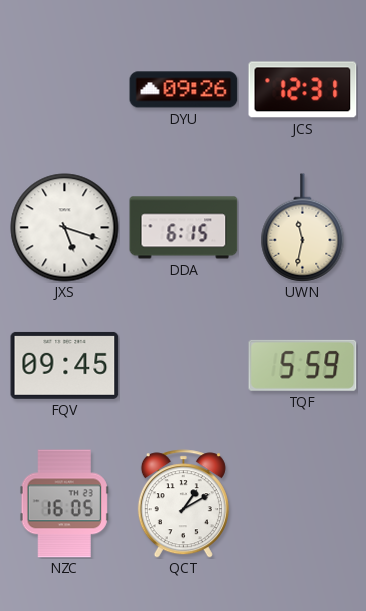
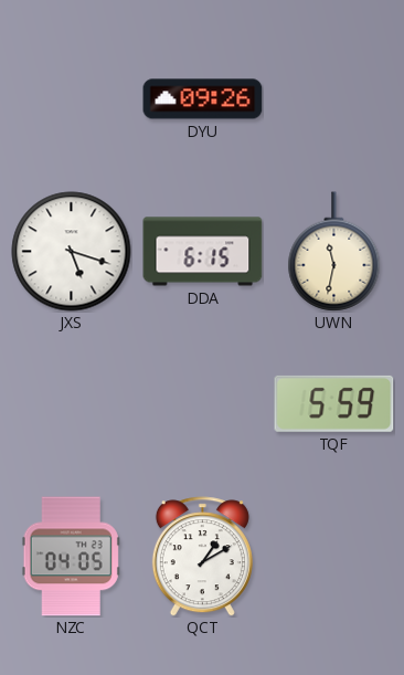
JCS: 12:31 -> none
FQV: 09:45 -> none
NZC: 16:05 -> 04:05
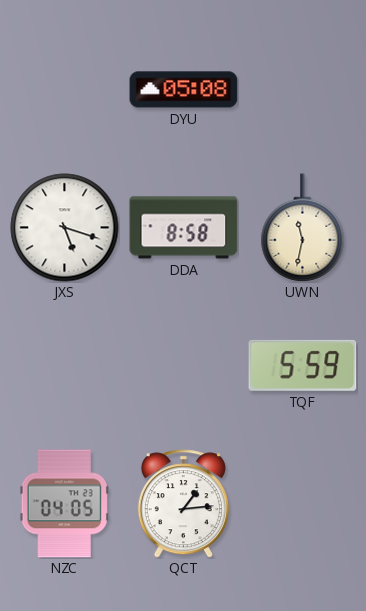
DYU: 09:26 -> 05:08
DDA: 6:15 -> 8:58
QCT: 1:10 -> 1:14
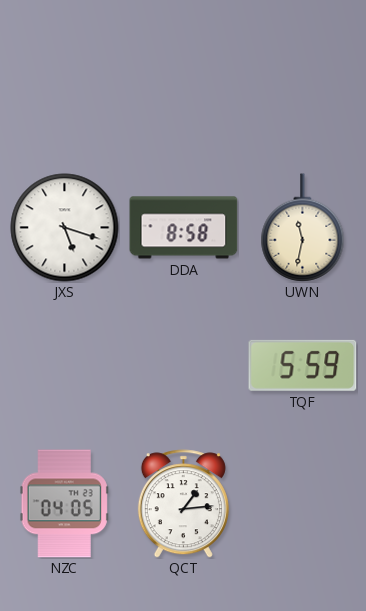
DYU: 05:08 -> none
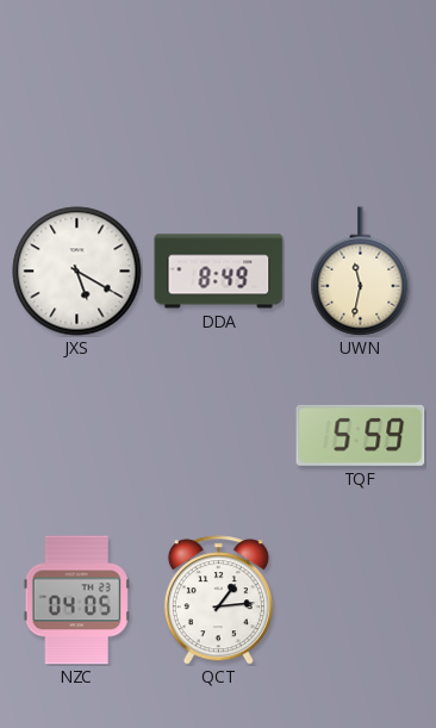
JXS: 5:18 -> 5:20
DDA: 8:58 -> 8:49
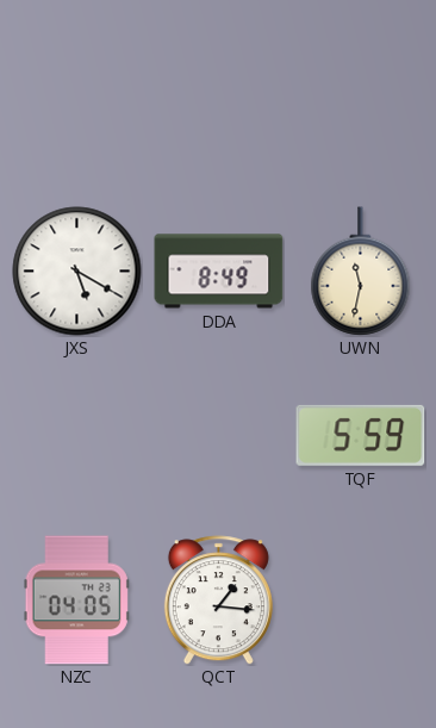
QCT: 1:14 -> 1:16
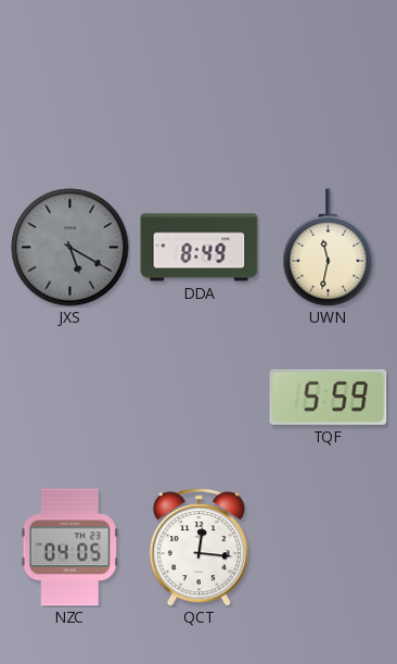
JXS dial: white -> grey
QCT: 1:16 -> 12:16
